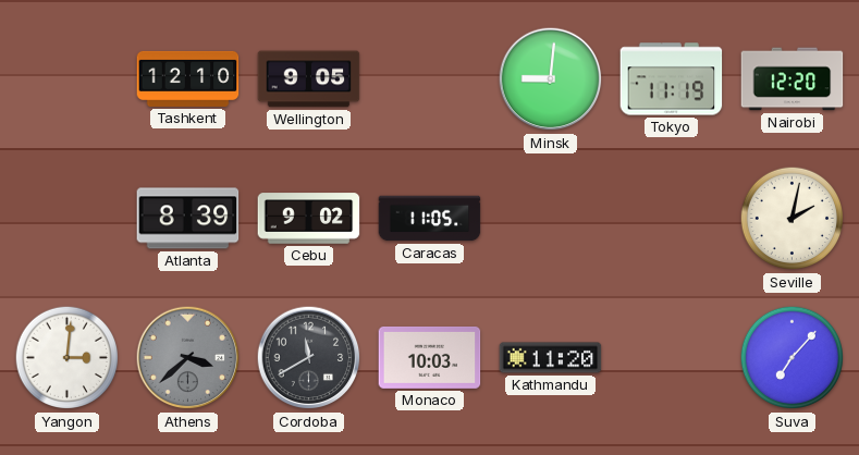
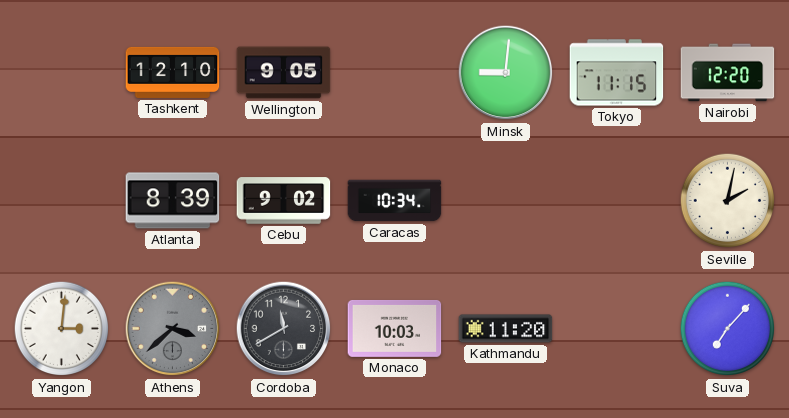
Tokyo: 11:19 -> 11:15
Caracas: 11:05 -> 10:34
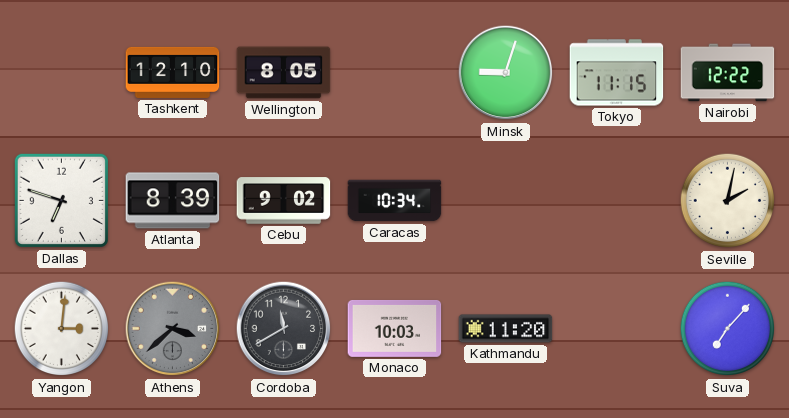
Wellington: 9:05 -> 8:05
Minsk: 9:01 -> 9:03
Nairobi: 12:20 -> 12:22
Dallas: none -> 6:48
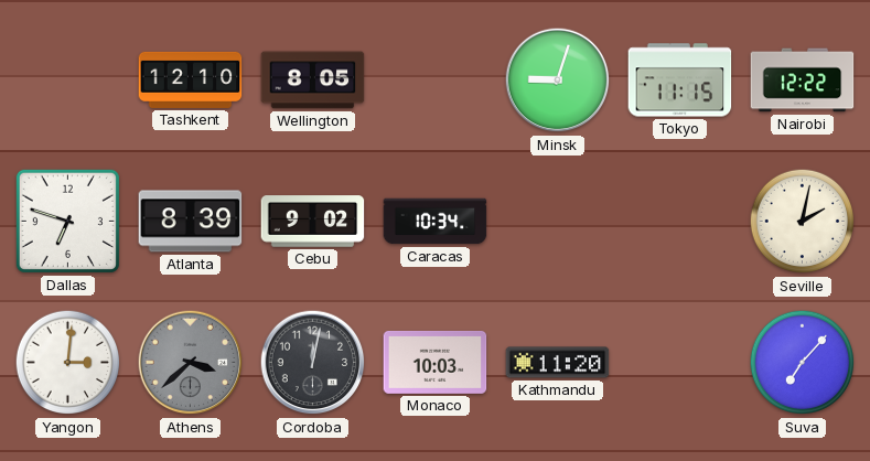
Cordoba: 11:40 -> 12:02
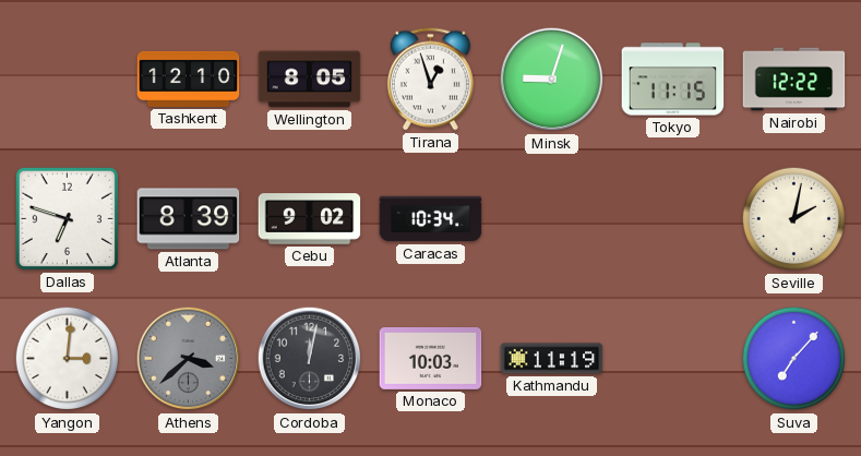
Tirana: none -> 12:57
Kathmandu: 11:20 -> 11:19
